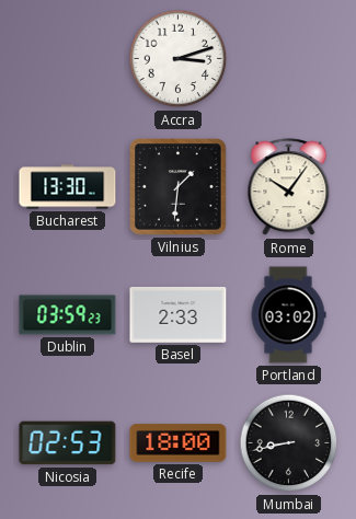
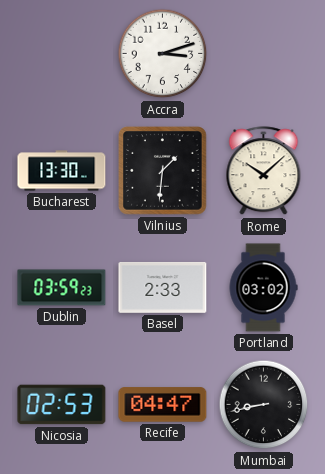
Rome: 10:06 -> 10:08
Recife: 18:00 -> 04:47
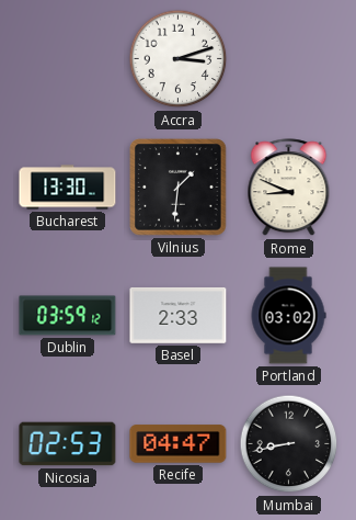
Rome: 10:08 -> 8:49
Dublin: 03:59:23 -> 03:59:12
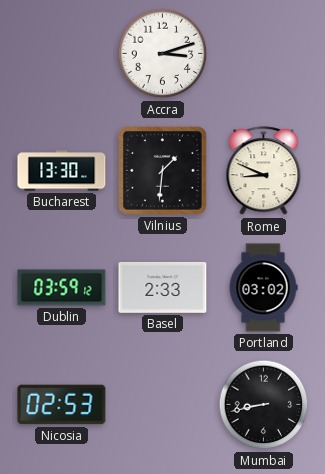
Recife: 04:47 -> none
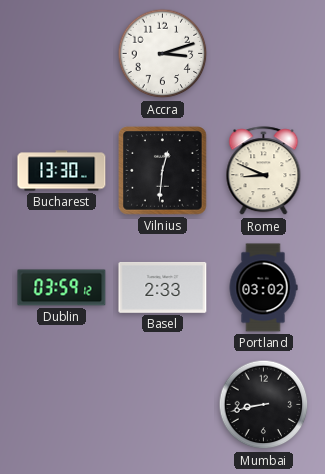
Vilnius: 1:31 -> 12:31
Nicosia: 02:53 -> none
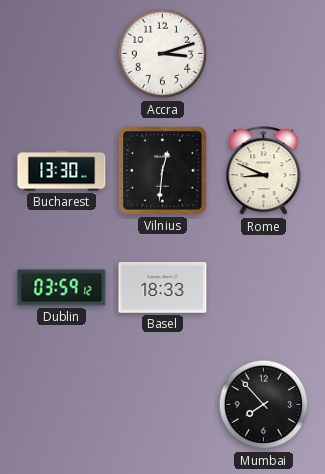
Basel: 2:33 -> 18:33
Portland: 03:02 -> none
Mumbai: 8:43 -> 7:53
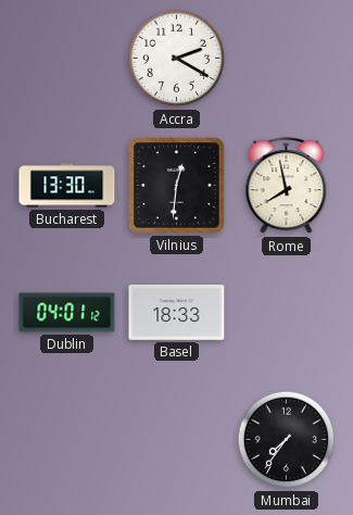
Accra: 3:12 -> 2:20
Rome: 8:49 -> 7:58
Dublin: 03:59 -> 04:01
Mumbai: 7:53 -> 7:36
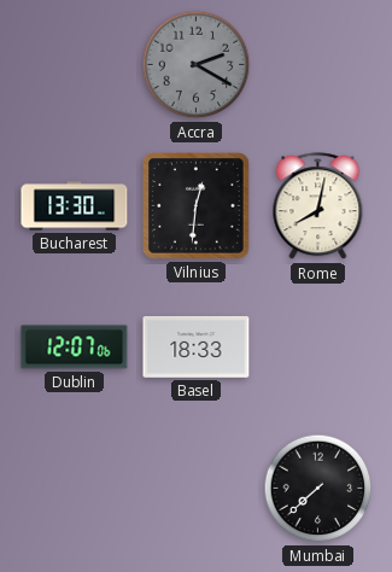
Accra dial: white -> grey
Rome: 7:58 -> 8:02
Dublin: 04:01 -> 12:07
Mumbai: 7:36 -> 7:38
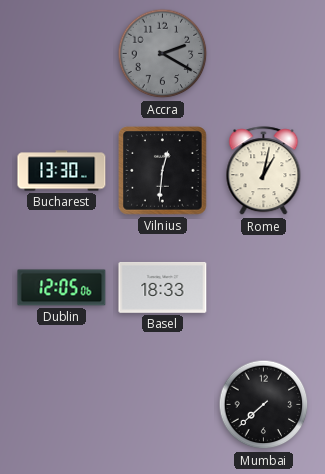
Rome: 8:02 -> 1:02
Dublin: 12:07 -> 12:05
